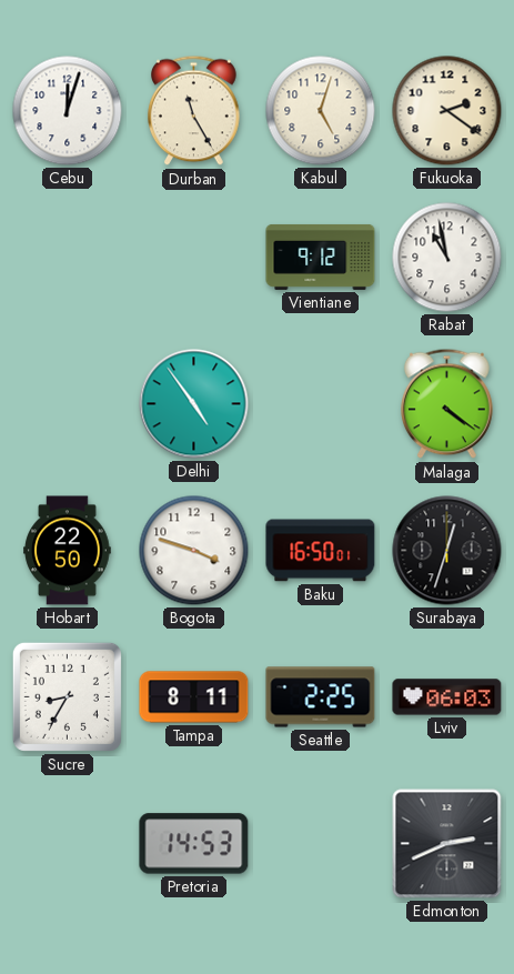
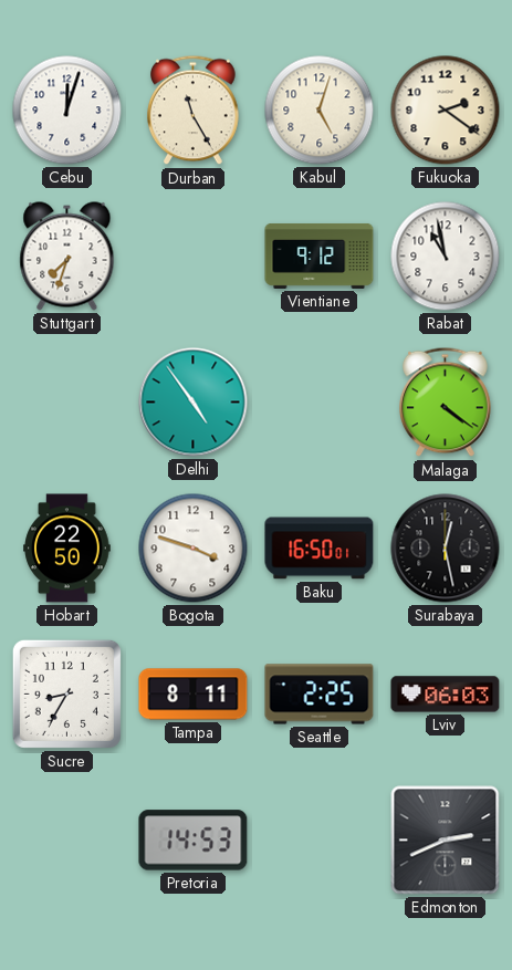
Stuttgart: none -> 7:33
Surabaya: 12:33 -> 12:28
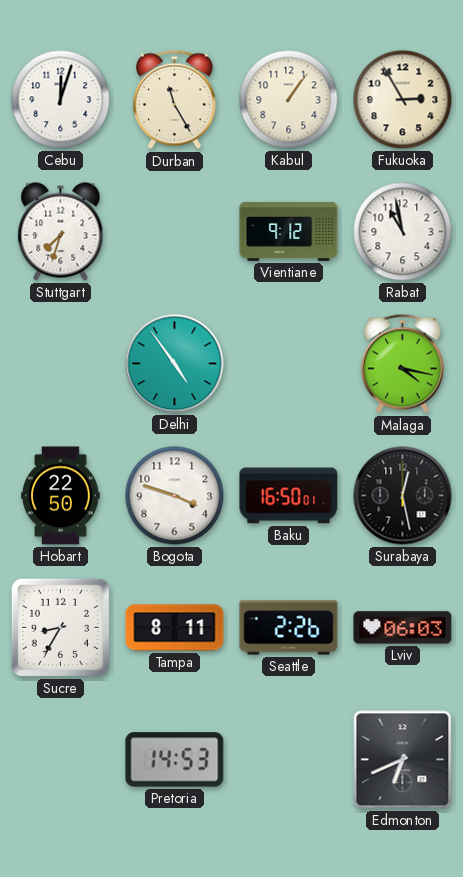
Kabul: 5:03 -> 1:06
Fukuoka: 2:21 -> 2:55
Malaga: 4:21 -> 4:17
Seattle: 2:25 -> 2:26
Edmonton: 2:41 -> 6:41
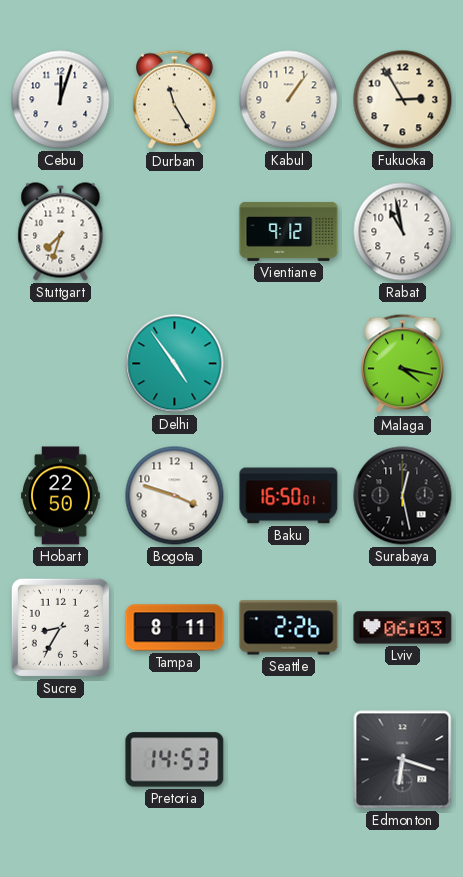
Edmonton: 6:41 -> 6:18
